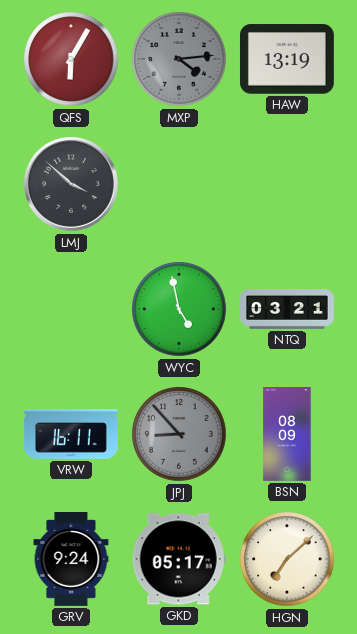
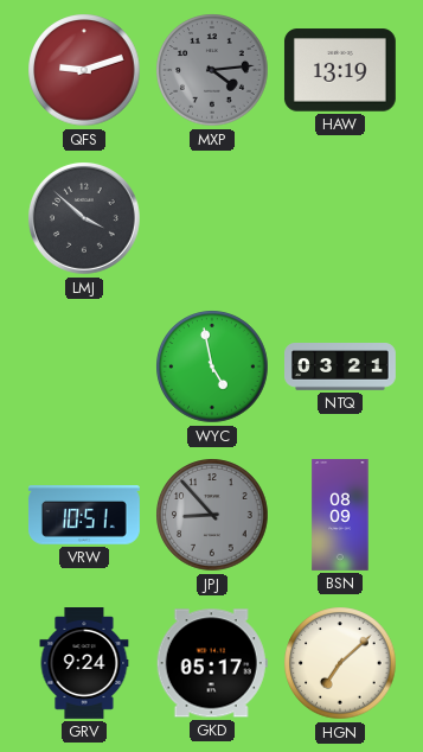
QFS: 6:05 -> 9:12
VRW: 16:11 -> 10:51
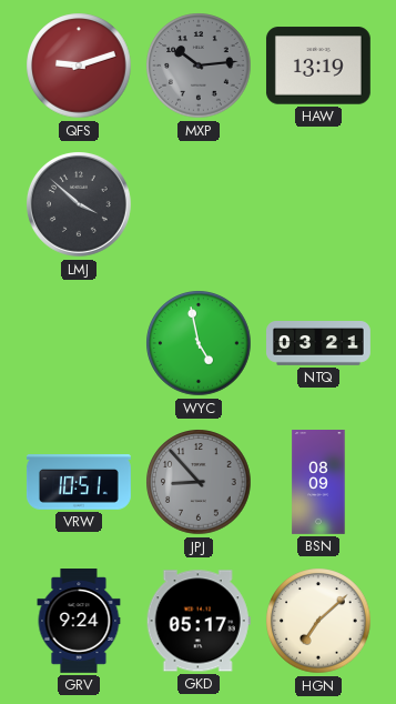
MXP: 4:14 -> 10:14
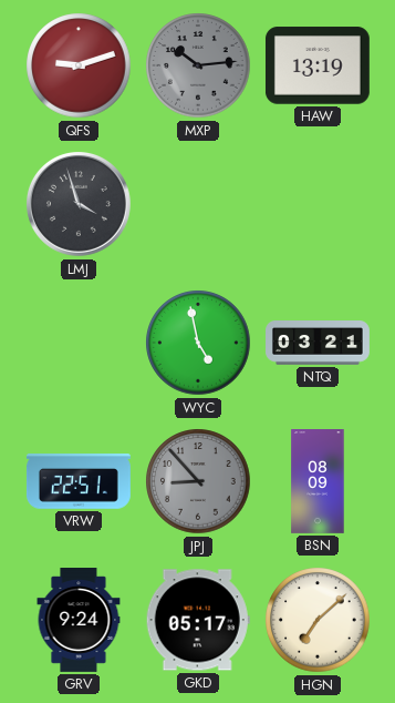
LMJ: 3:52 -> 3:57
VRW: 10:51 -> 22:51
